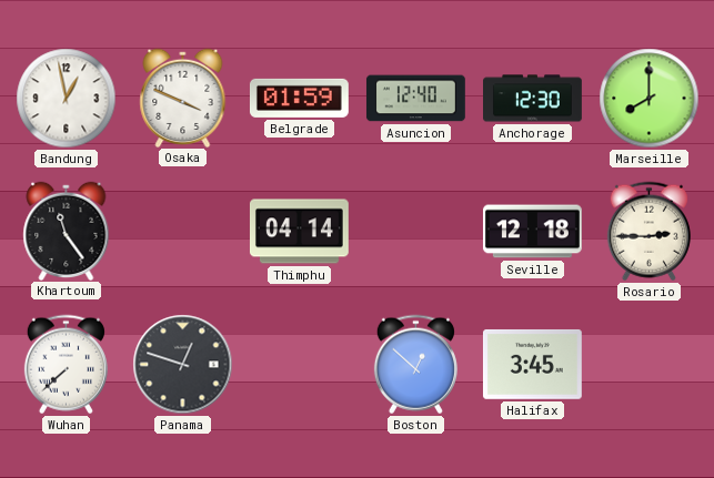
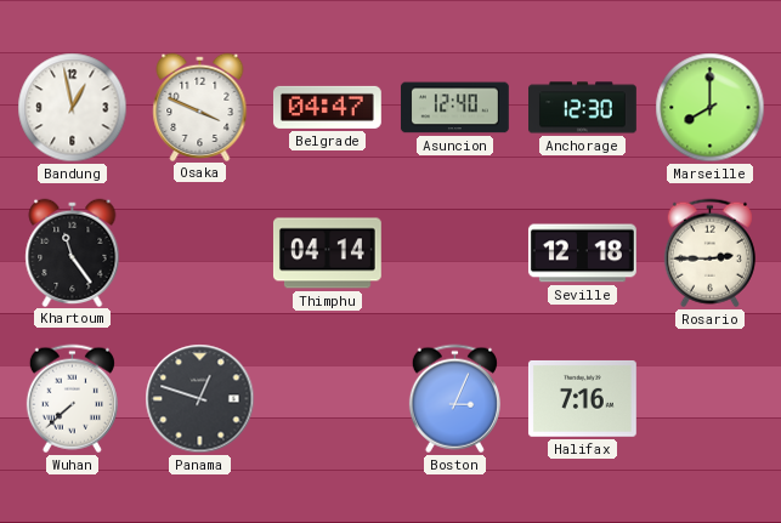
Belgrade: 01:59 -> 04:47
Boston: 12:52 -> 3:04
Halifax: 3:45 -> 7:16
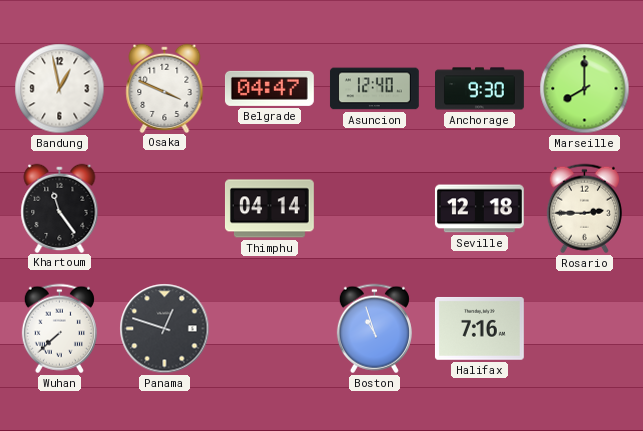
Anchorage: 12:30 -> 9:30
Boston: 3:04 -> 10:57
